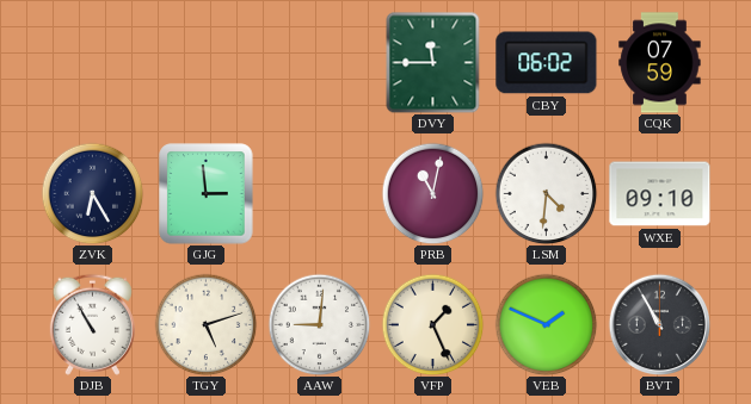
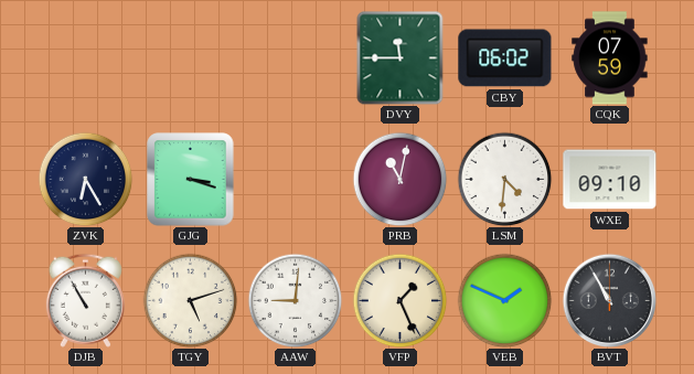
GJG: 2:59 -> 3:18
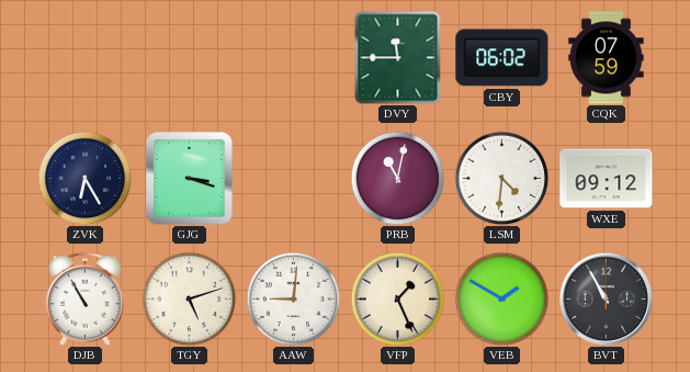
WXE: 09:10 -> 09:12
VEB: 1:49 -> 1:50
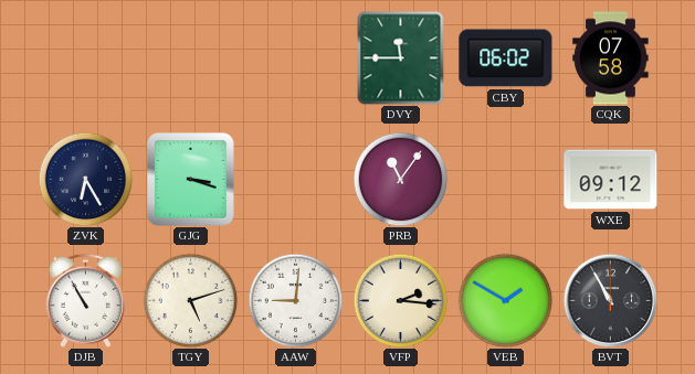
CQK: 07:59 -> 07:58
PRB: 11:02 -> 11:06
LSM: 4:31 -> none
VFP: 1:26 -> 2:16
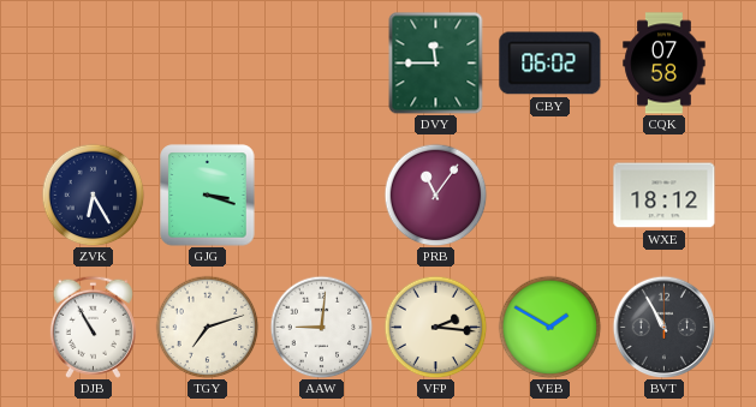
WXE: 09:12 -> 18:12
TGY: 5:12 -> 7:12
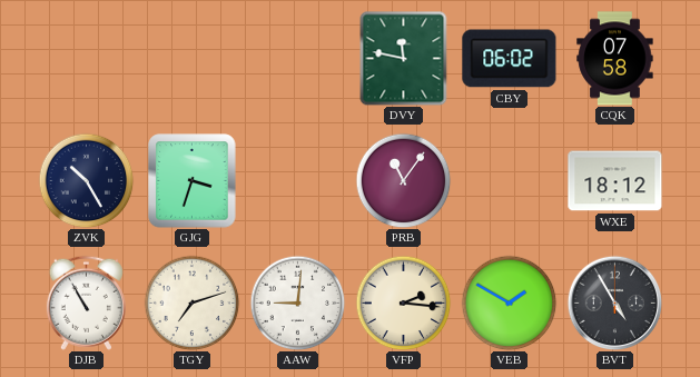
DVY: 11:45 -> 11:47
ZVK: 6:25 -> 10:25
GJG: 3:18 -> 3:33
BVT: 10:55 -> 4:55
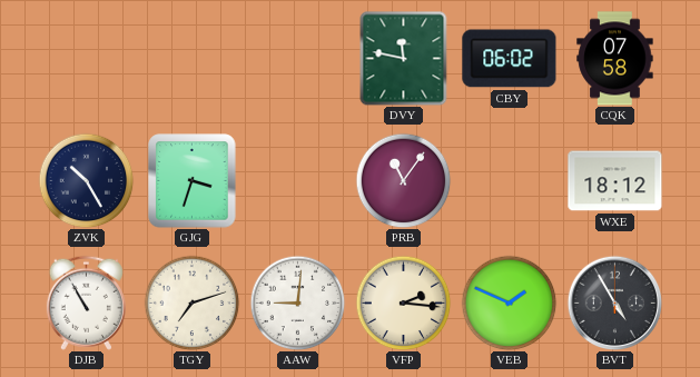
VEB: 1:50 -> 1:49
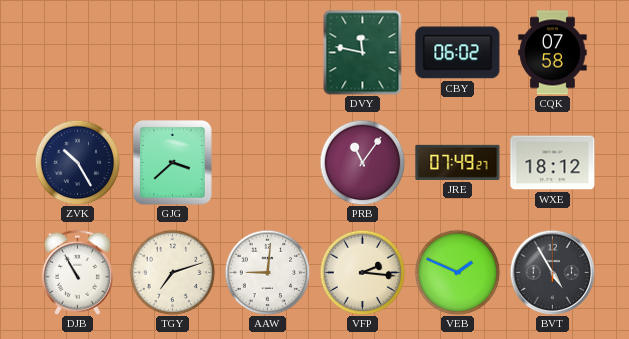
GJG: 3:33 -> 3:38
JRE: none -> 07:49
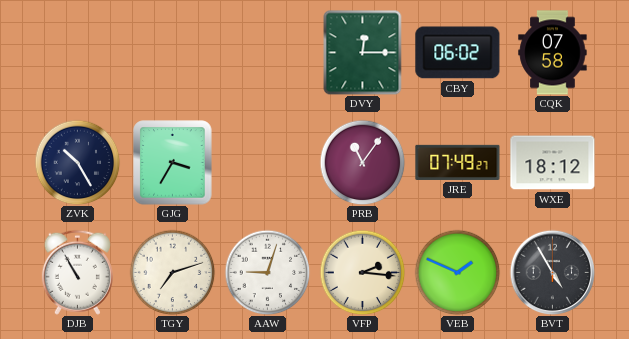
DVY: 11:47 -> 12:15
GJG: 3:38 -> 3:35
AAW: 9:01 -> 9:03
